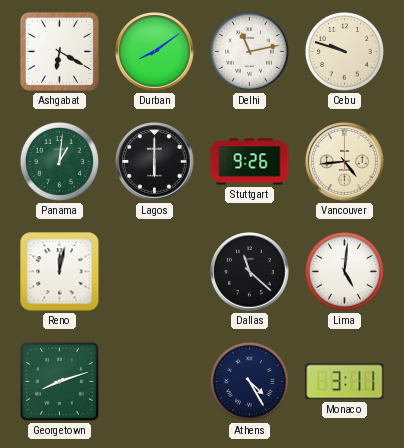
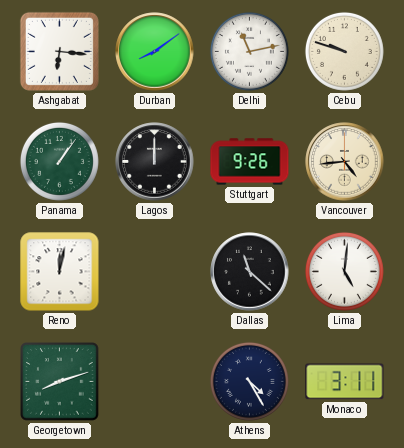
Ashgabat: 6:20 -> 6:16
Panama: 1:01 -> 1:06
Lagos: 6:00 -> 12:00
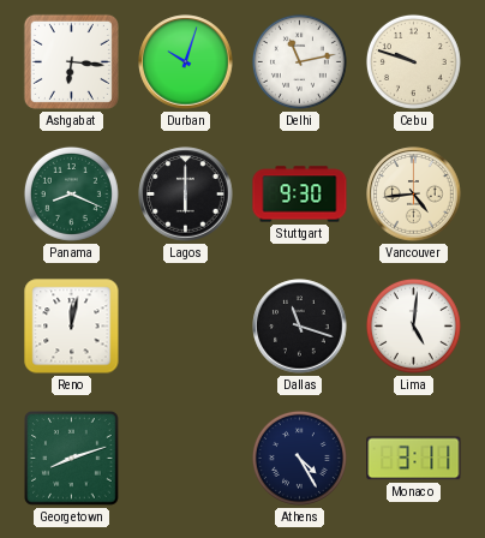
Durban: 8:09 -> 10:03
Panama: 1:06 -> 8:19
Lagos: 12:00 -> 6:00
Stuttgart: 9:26 -> 9:30
Dallas: 11:22 -> 11:18
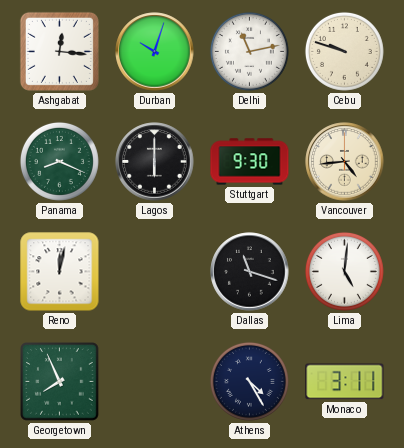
Ashgabat: 6:16 -> 12:16
Georgetown: 8:12 -> 7:56
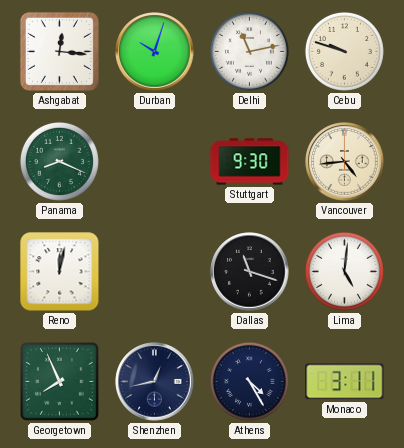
Lagos: 6:00 -> none
Shenzhen: none -> 12:43
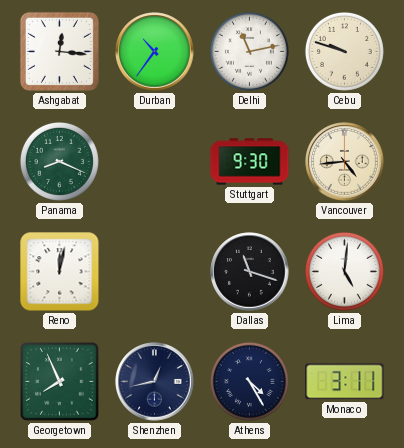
Durban: 10:03 -> 10:36
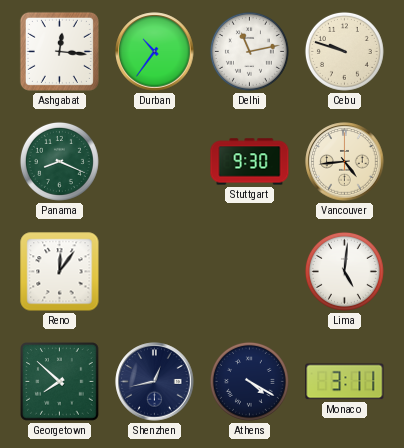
Reno: 12:02 -> 12:06
Dallas: 11:18 -> none
Georgetown: 7:56 -> 7:52
Athens: 4:25 -> 4:20
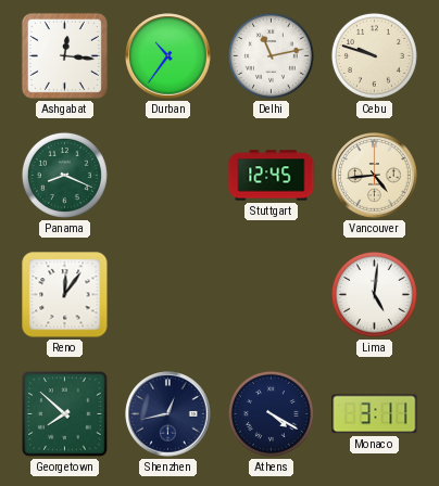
Stuttgart: 9:30 -> 12:45
